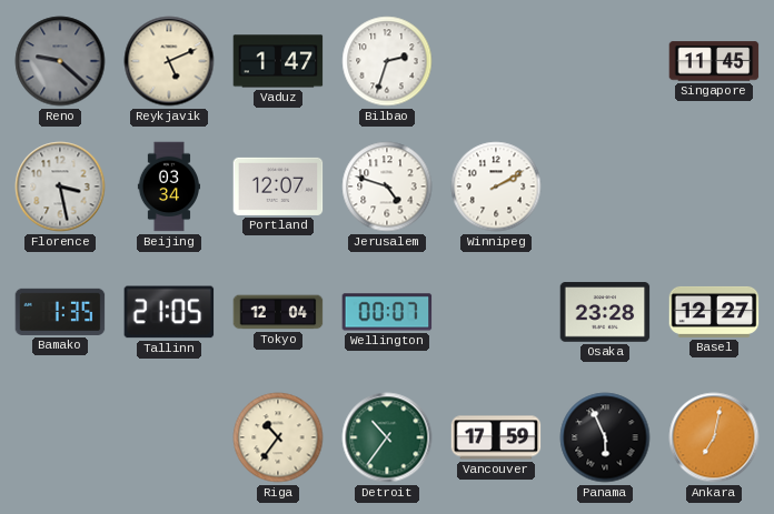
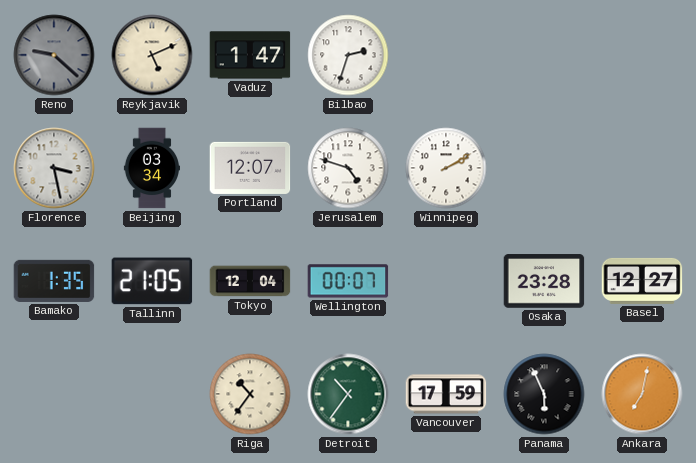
Singapore: 11:45 -> none
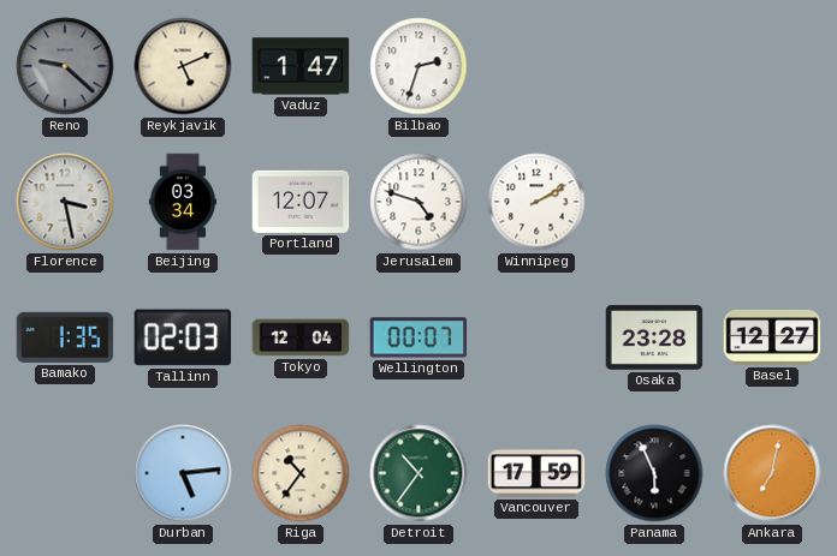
Tallinn: 21:05 -> 02:03
Durban: none -> 5:14
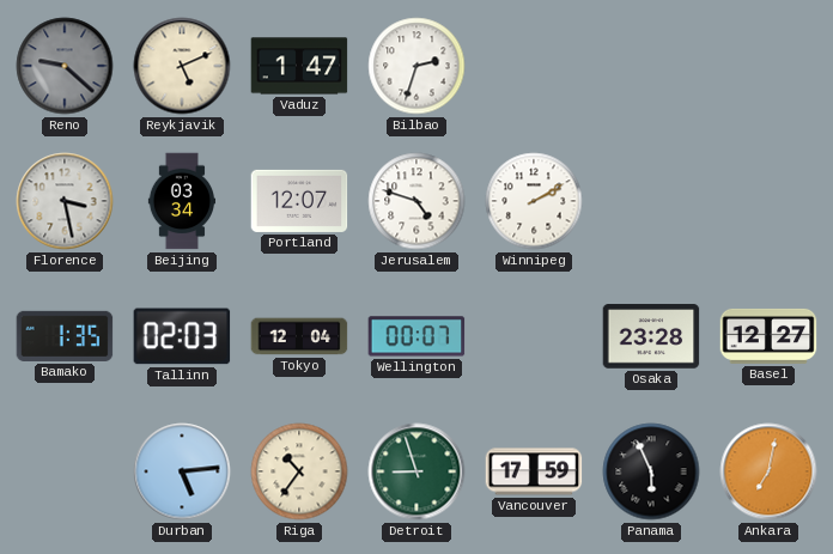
Detroit: 10:36 -> 8:57
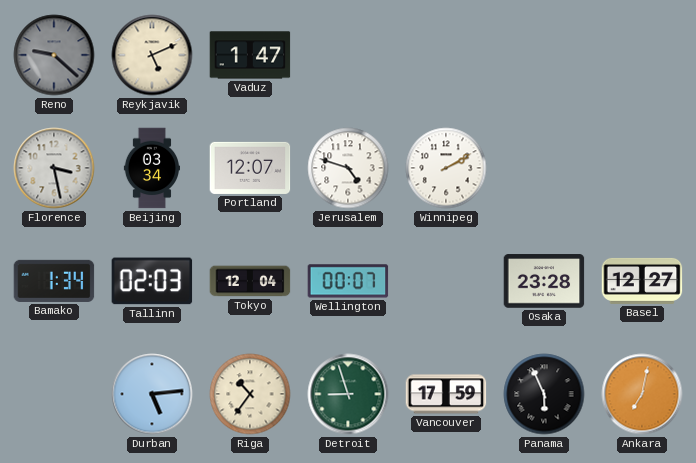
Bilbao: 2:33 -> none
Bamako: 1:35 -> 1:34
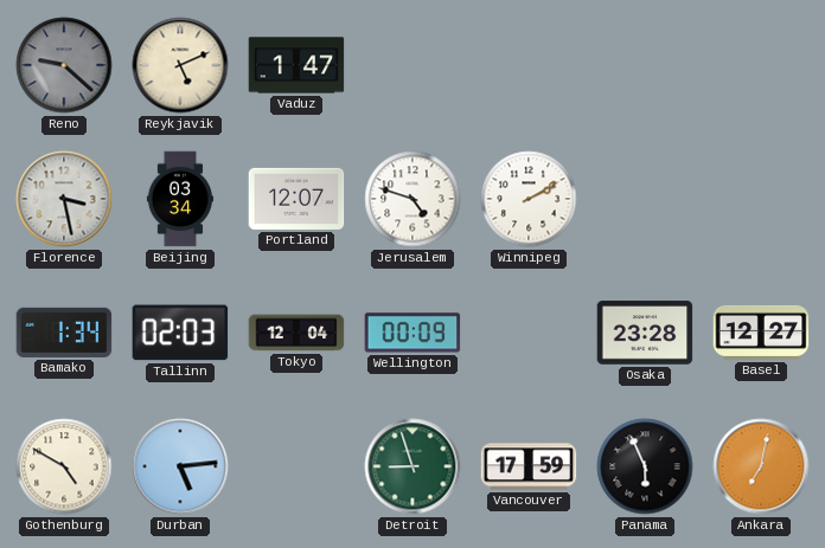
Wellington: 00:07 -> 00:09
Gothenburg: none -> 4:50
Riga: 10:36 -> none
